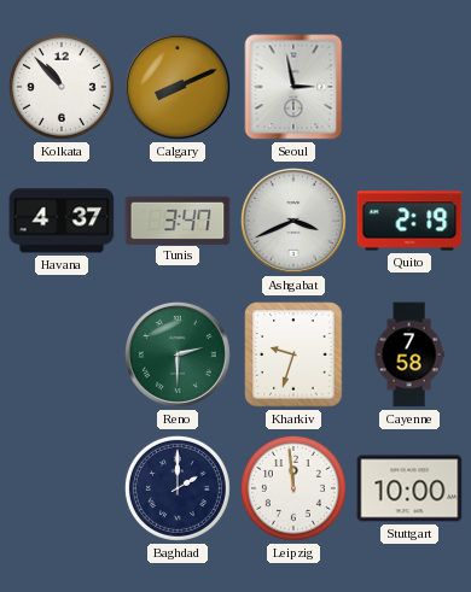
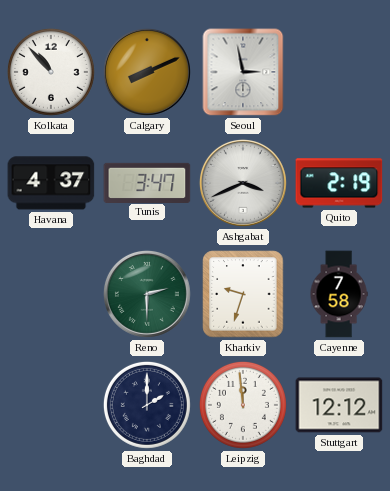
Stuttgart: 10:00 -> 12:12
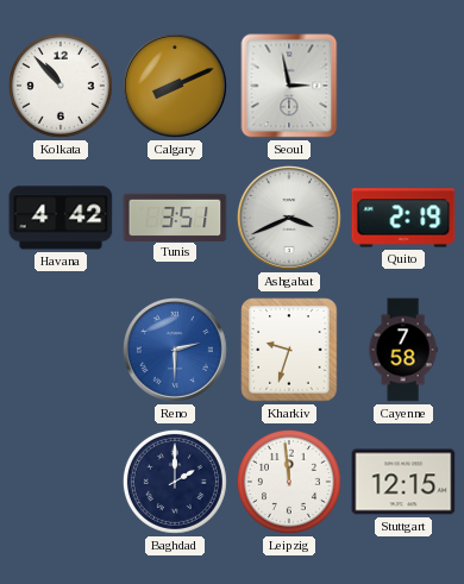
Havana: 4:37 -> 4:42
Tunis: 3:47 -> 3:51
Reno dial: green -> blue
Stuttgart: 12:12 -> 12:15
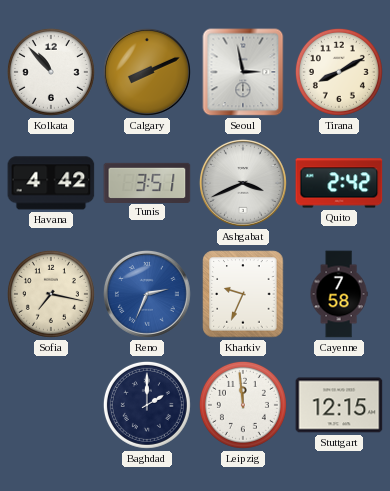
Tirana: none -> 8:10
Quito: 2:19 -> 2:42
Sofia: none -> 7:17
Reno: 2:30 -> 2:34
Kharkiv: 9:33 -> 9:34
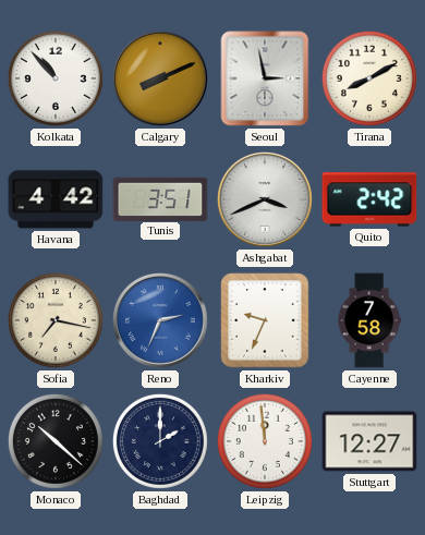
Monaco: none -> 10:22
Stuttgart: 12:15 -> 12:27
